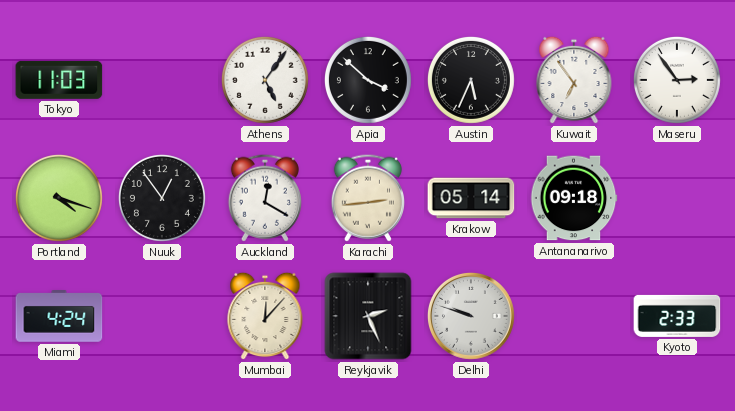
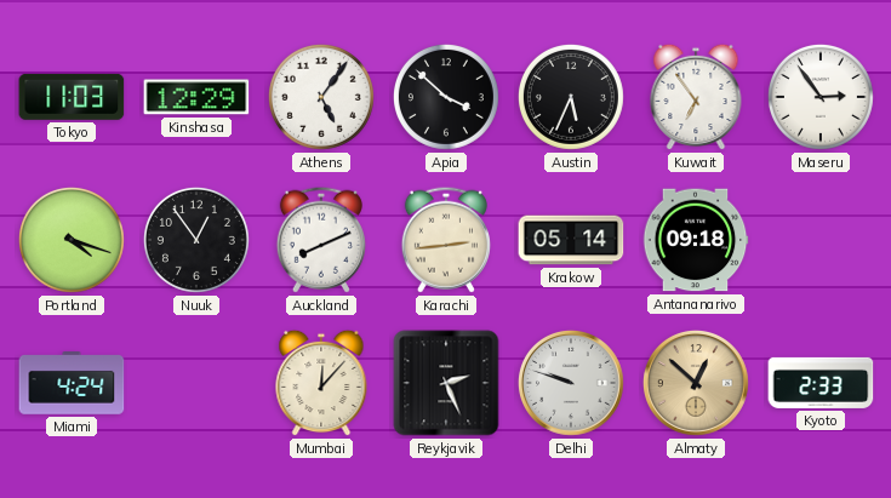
Kinshasa: none -> 12:29
Auckland: 12:20 -> 8:11
Almaty: none -> 12:52
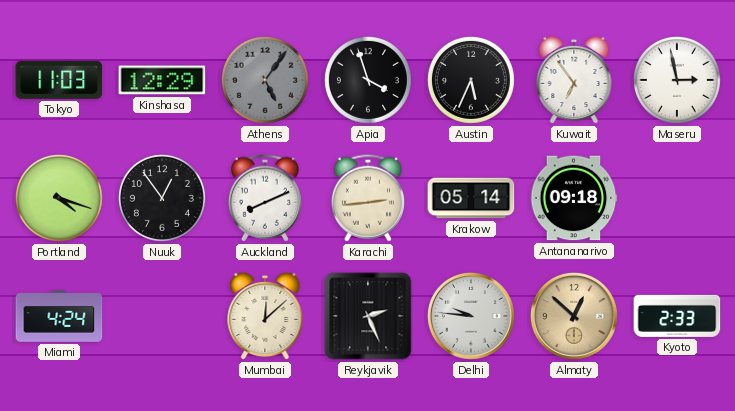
Athens dial: white -> grey
Apia: 3:52 -> 3:57
Maseru: 2:54 -> 2:58
Mumbai: 12:07 -> 12:08
Delhi: 9:48 -> 9:46
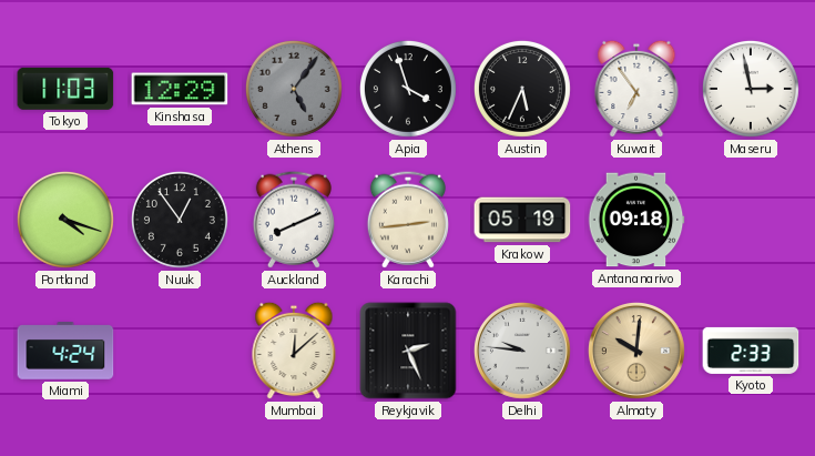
Krakow: 05:14 -> 05:19
Almaty: 12:52 -> 10:01
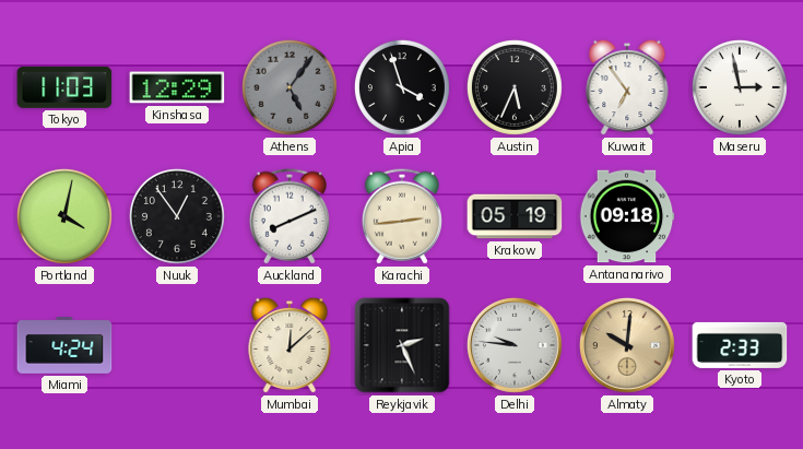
Portland: 4:18 -> 4:02
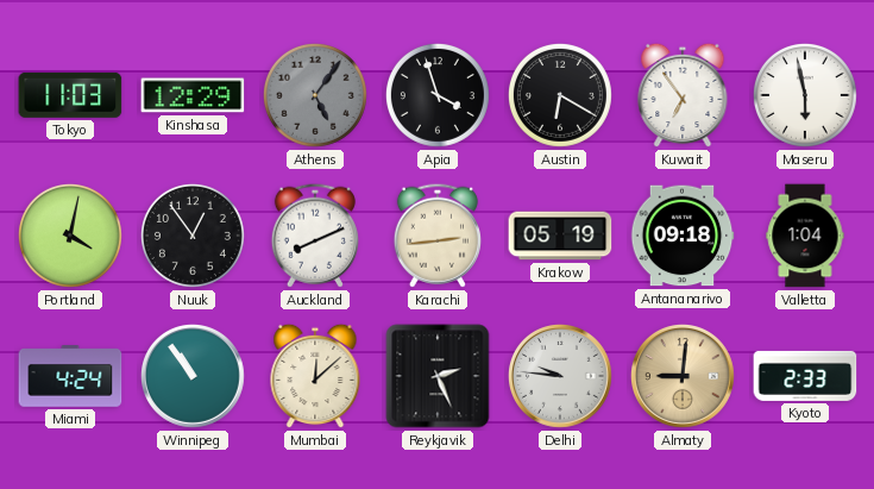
Austin: 5:34 -> 6:20
Maseru: 2:58 -> 5:58
Valletta: none -> 1:04
Winnipeg: none -> 10:54
Almaty: 10:01 -> 9:01
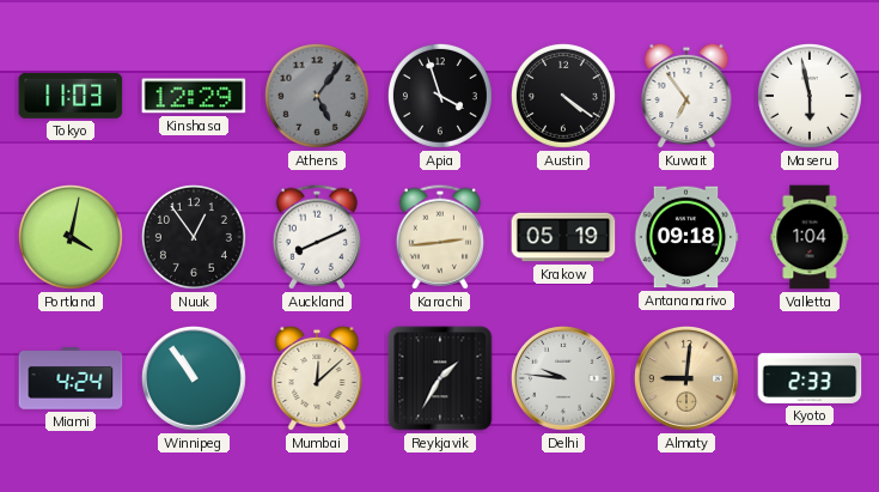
Austin: 6:20 -> 4:21
Reykjavik: 2:26 -> 1:35
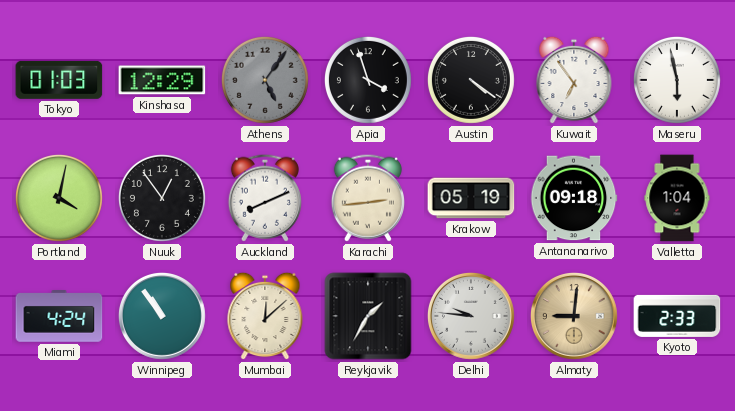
Tokyo: 11:03 -> 01:03
